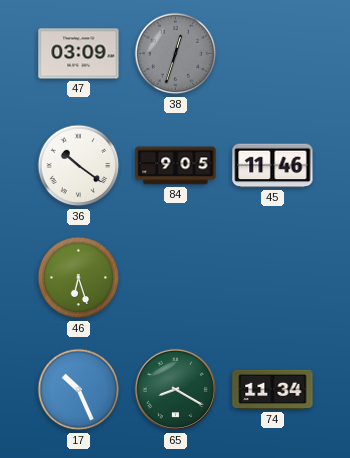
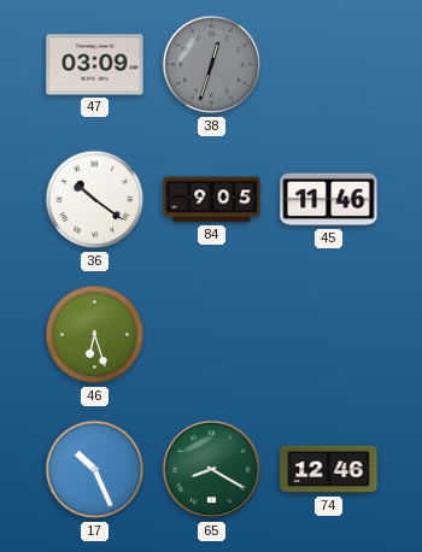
74: 11:34 -> 12:46
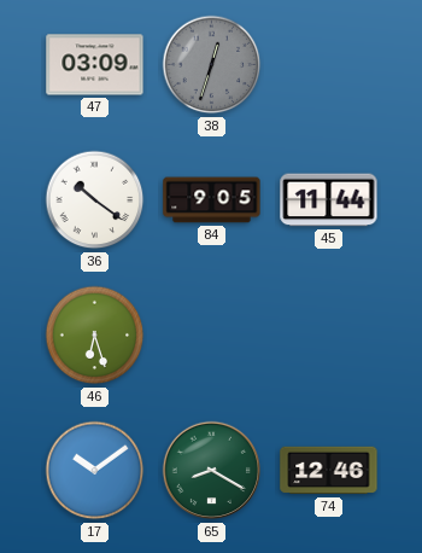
45: 11:46 -> 11:44
17: 10:26 -> 10:09
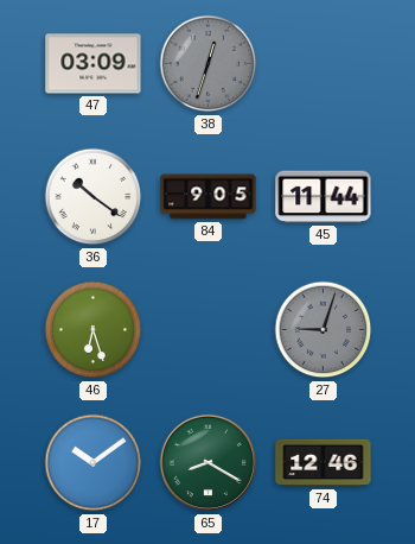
27: none -> 9:03
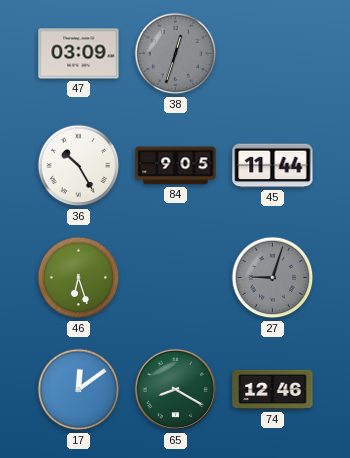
36: 10:21 -> 10:25
17: 10:09 -> 12:09
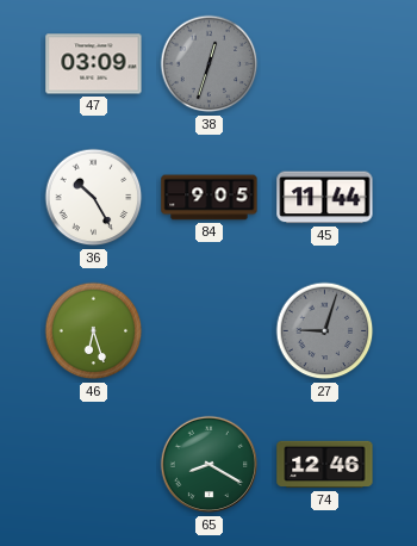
17: 12:09 -> none
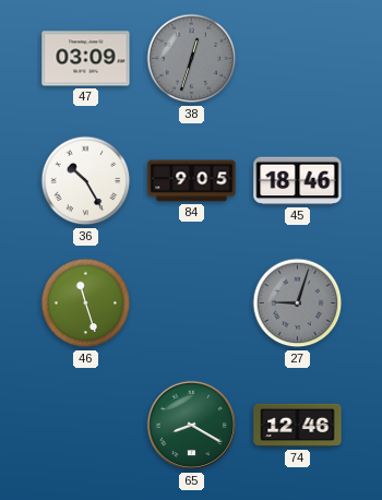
45: 11:44 -> 18:46
46: 6:27 -> 11:27
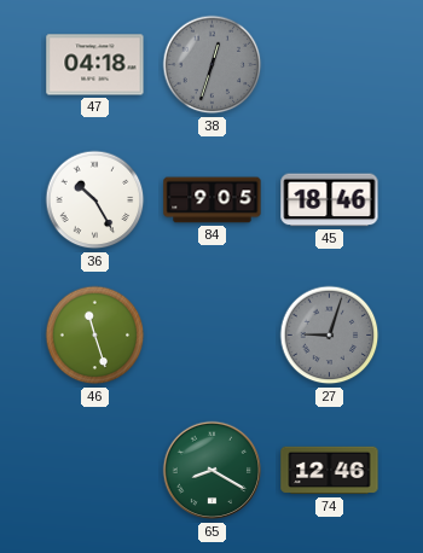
47: 03:09 -> 04:18
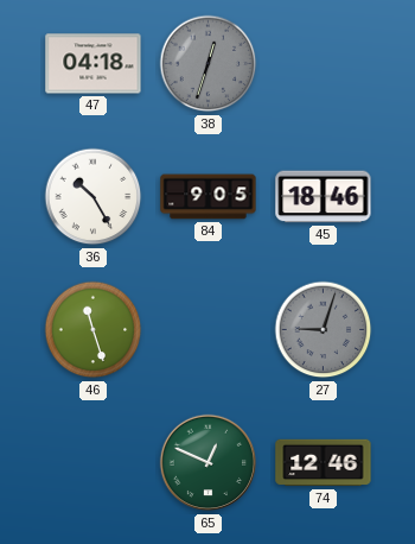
65: 8:20 -> 12:49
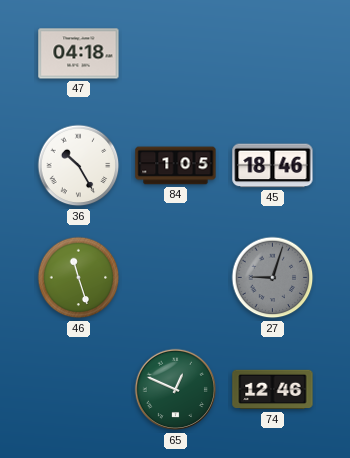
38: 12:33 -> none
84: 9:05 -> 1:05
